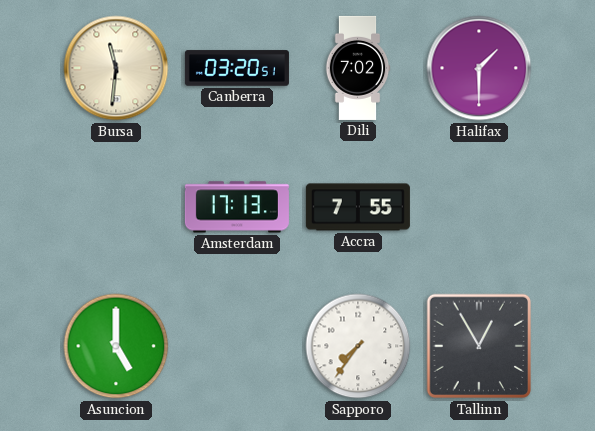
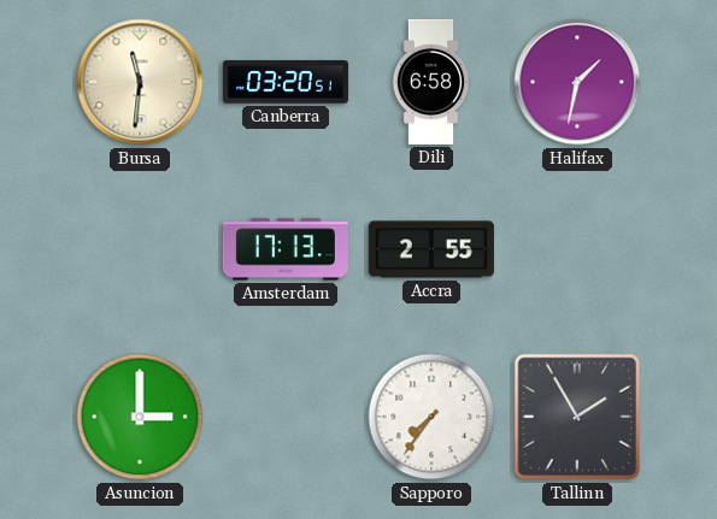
Dili: 7:02 -> 6:58
Halifax: 1:30 -> 1:32
Accra: 7:55 -> 2:55
Asuncion: 5:00 -> 3:00
Tallinn: 12:55 -> 1:55
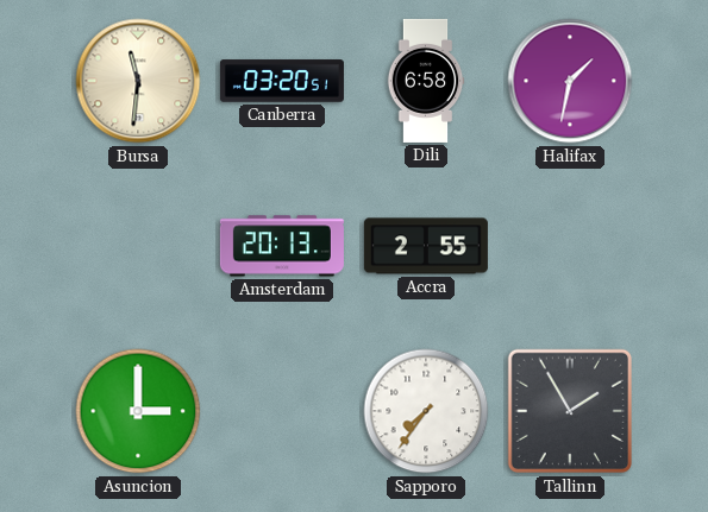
Amsterdam: 17:13 -> 20:13
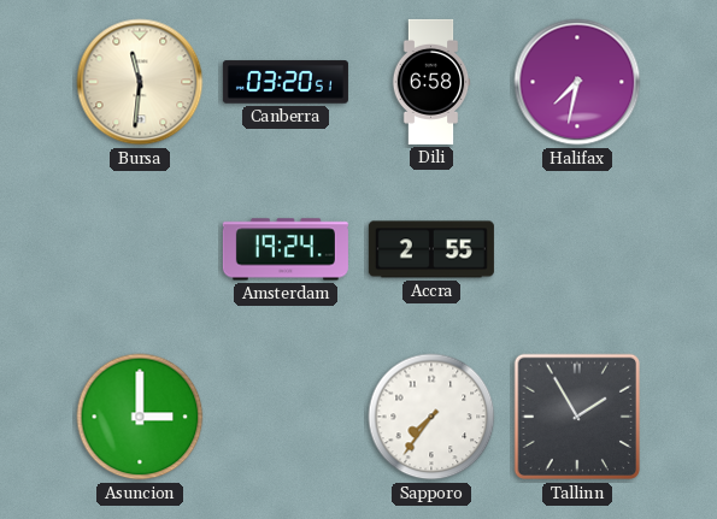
Halifax: 1:32 -> 7:32
Amsterdam: 20:13 -> 19:24
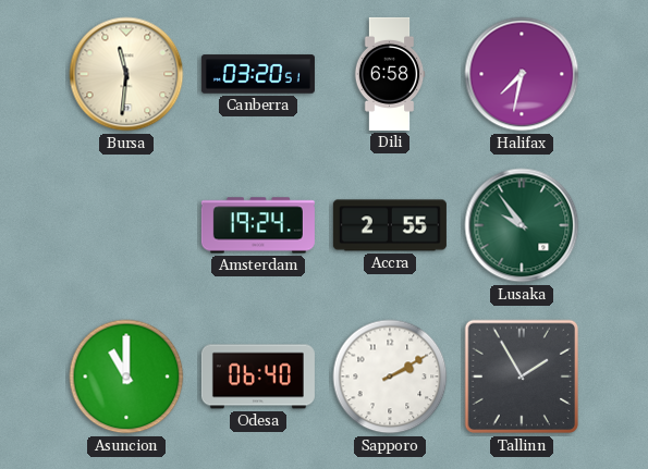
Lusaka: none -> 9:54
Asuncion: 3:00 -> 11:00
Odesa: none -> 06:40
Sapporo: 7:36 -> 2:10
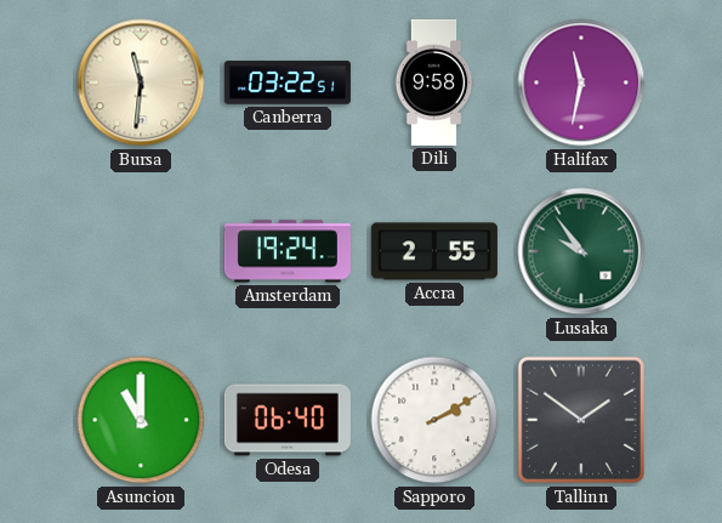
Canberra: 03:20 -> 03:22
Dili: 6:58 -> 9:58
Halifax: 7:32 -> 11:32
Tallinn: 1:55 -> 1:51
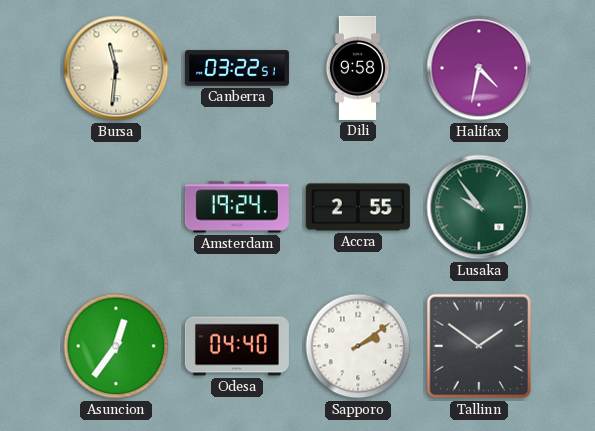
Halifax: 11:32 -> 4:32
Asuncion: 11:00 -> 12:36
Odesa: 06:40 -> 04:40
Sapporo: 2:10 -> 2:09
